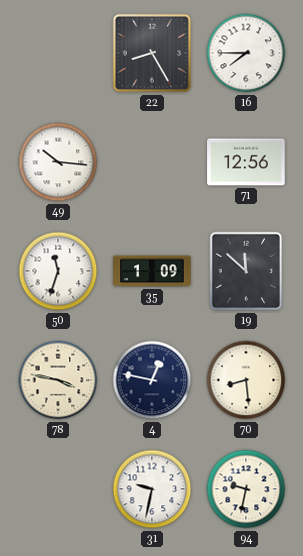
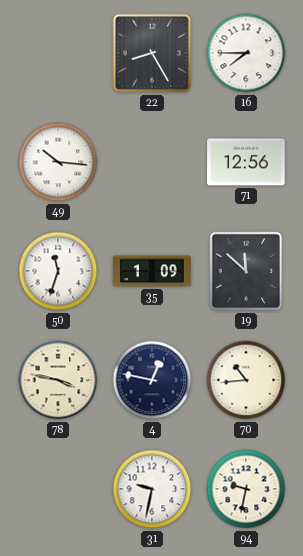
70: 8:29 -> 10:44
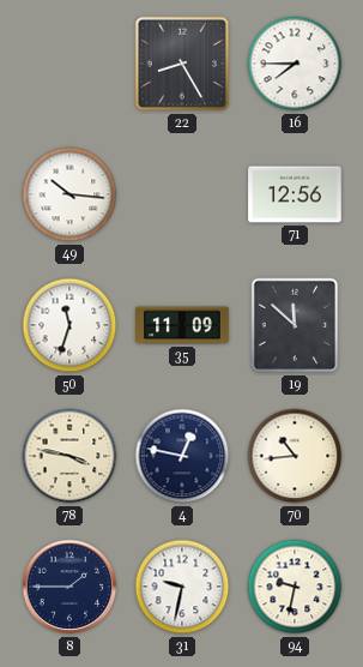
35: 1:09 -> 11:09
8: none -> 1:45
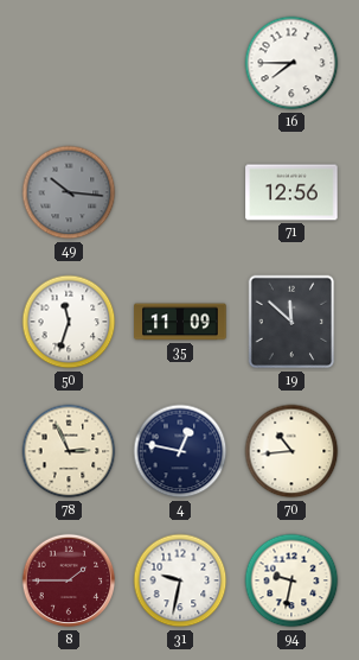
22: 8:25 -> none
49 dial: white -> grey
78: 3:47 -> 2:56
8 dial: navy -> burgundy
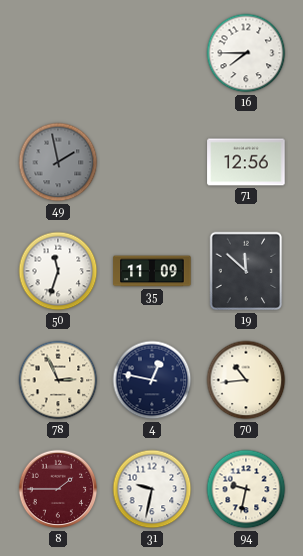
49: 10:16 -> 1:58
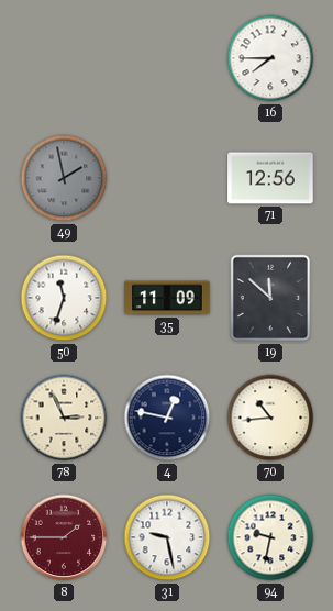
31: 9:32 -> 9:28
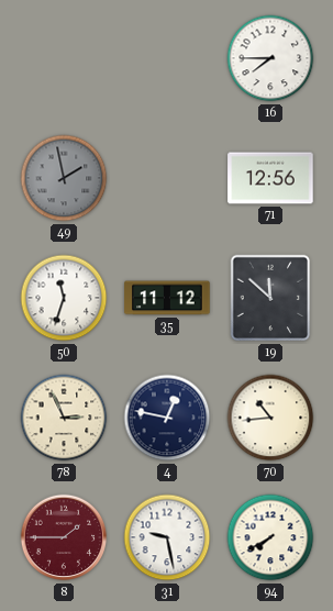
35: 11:09 -> 11:12
94: 9:32 -> 7:40
